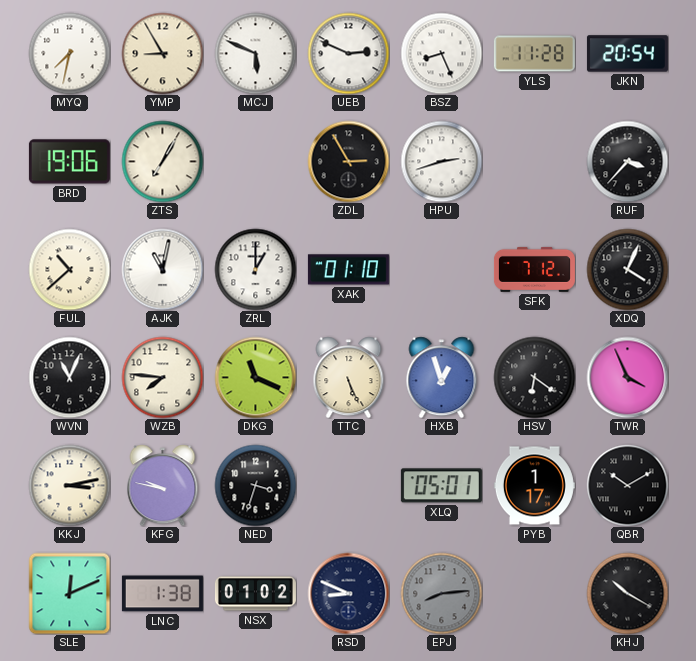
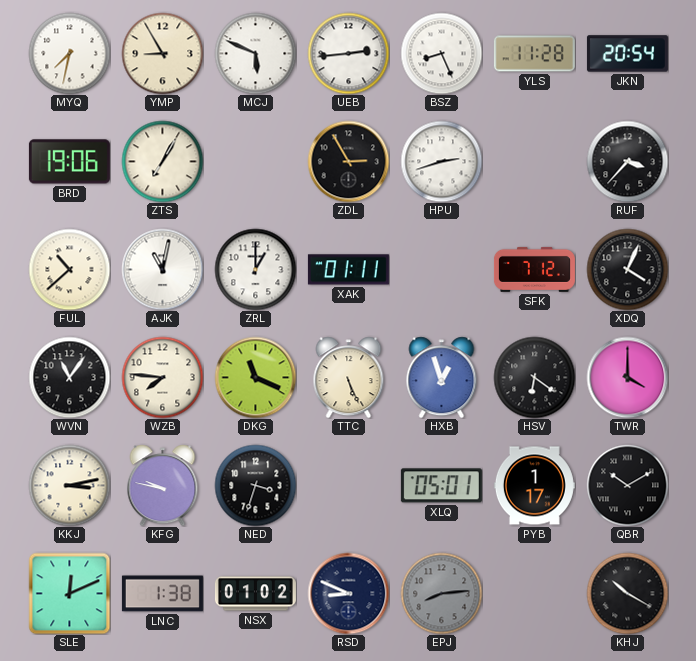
UEB: 2:49 -> 2:44
XAK: 01:10 -> 01:11
WVN: 11:04 -> 11:06
TWR: 3:56 -> 4:00
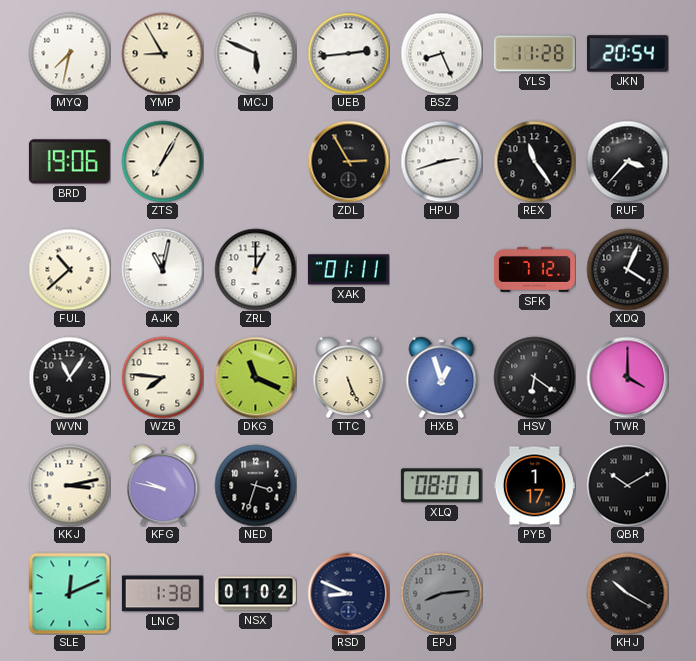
REX: none -> 11:24
XLQ: 05:01 -> 08:01
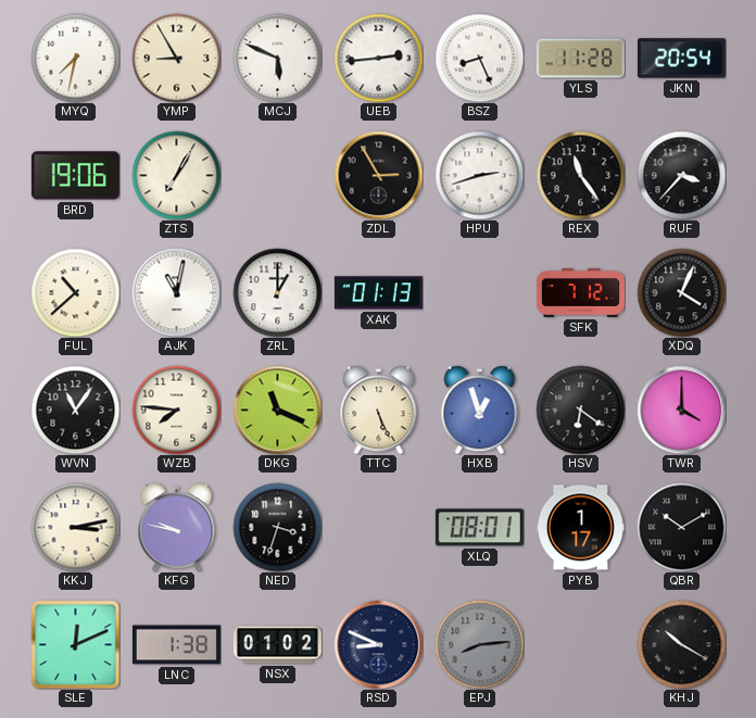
XAK: 01:11 -> 01:13
